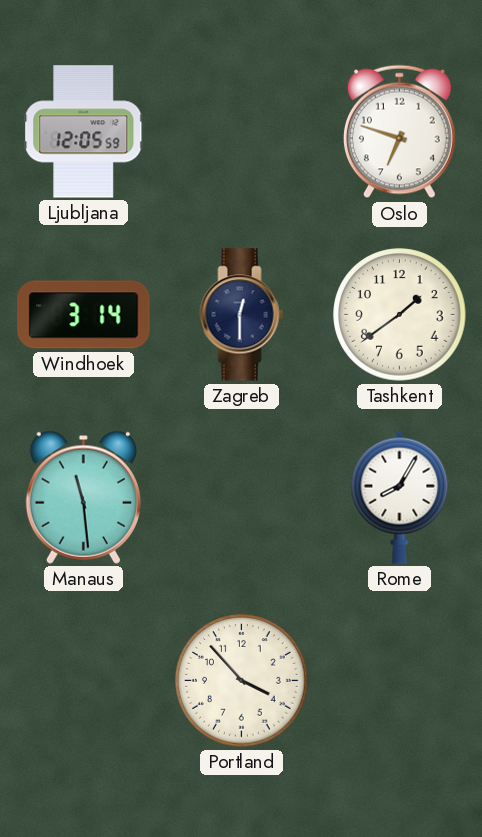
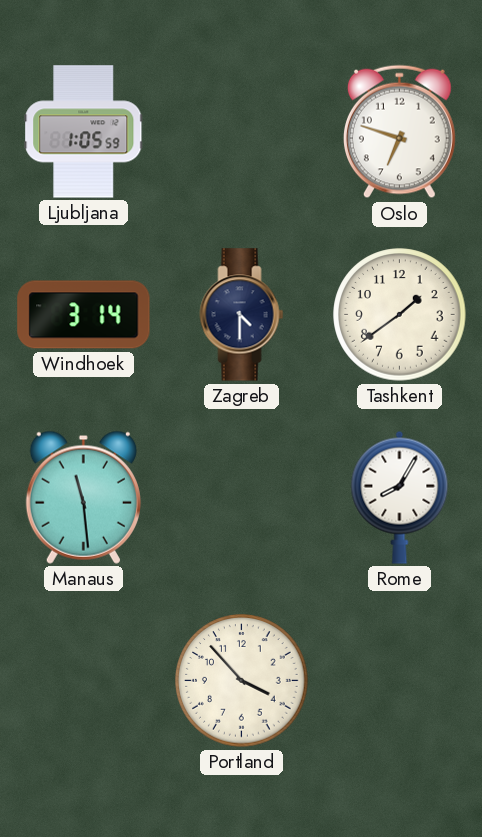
Ljubljana: 12:05 -> 1:05
Zagreb: 12:30 -> 4:30
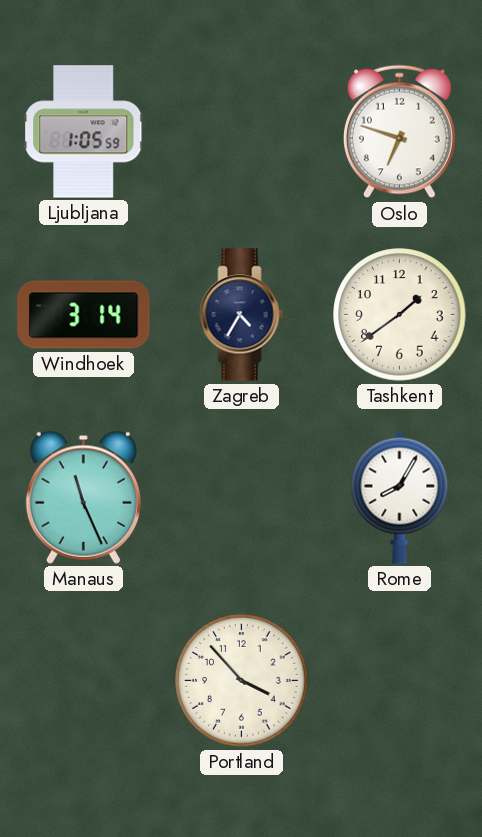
Zagreb: 4:30 -> 4:35
Manaus: 11:29 -> 11:26
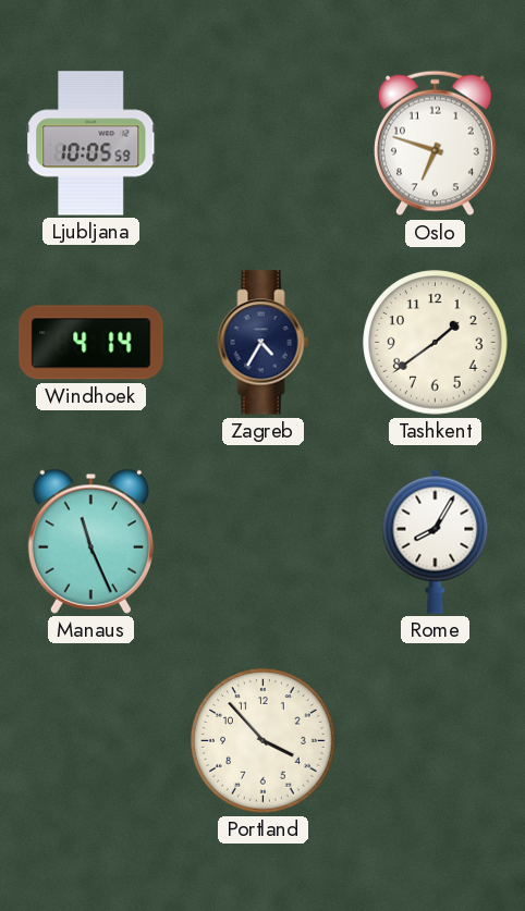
Ljubljana: 1:05 -> 10:05
Windhoek: 3:14 -> 4:14
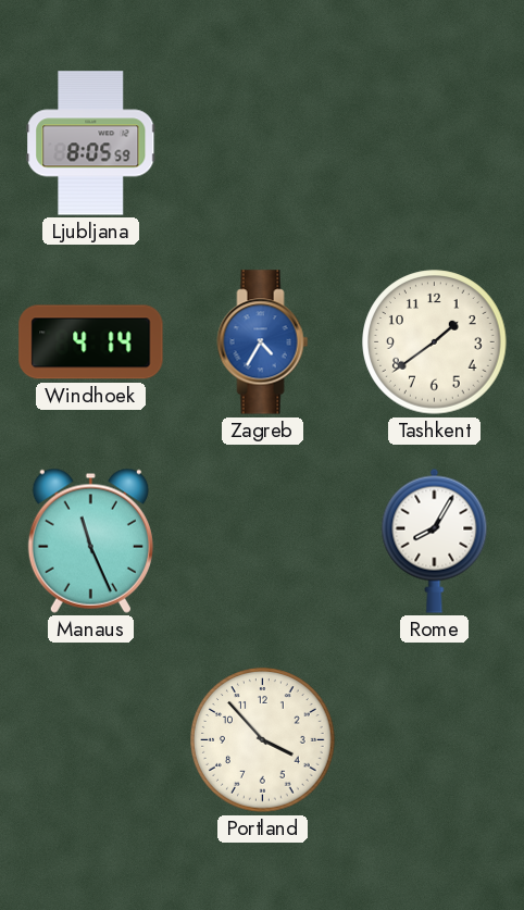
Ljubljana: 10:05 -> 8:05
Oslo: 6:48 -> none
Zagreb dial: navy -> blue
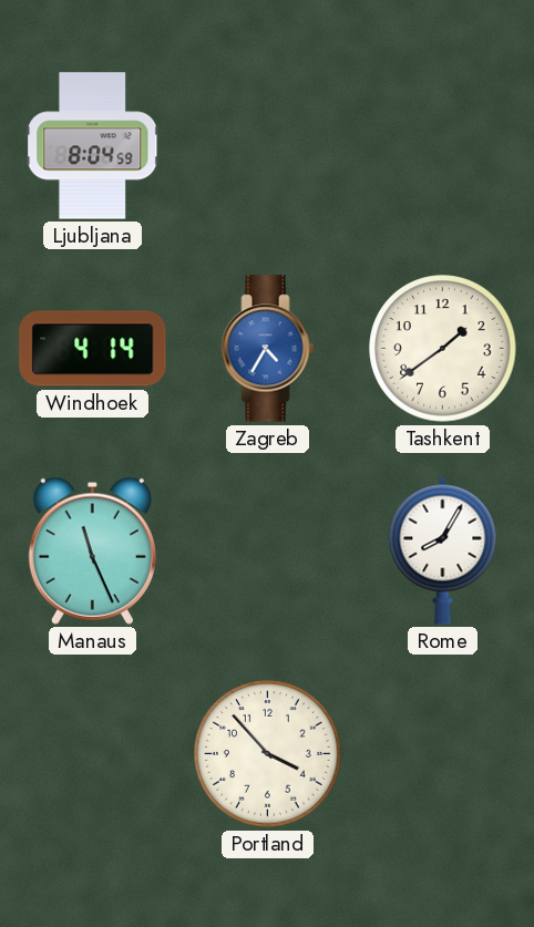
Ljubljana: 8:05 -> 8:04
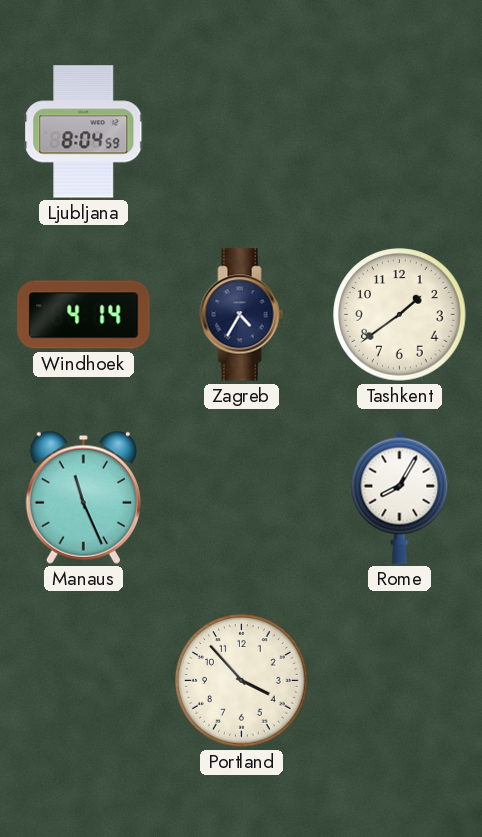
Zagreb dial: blue -> navy
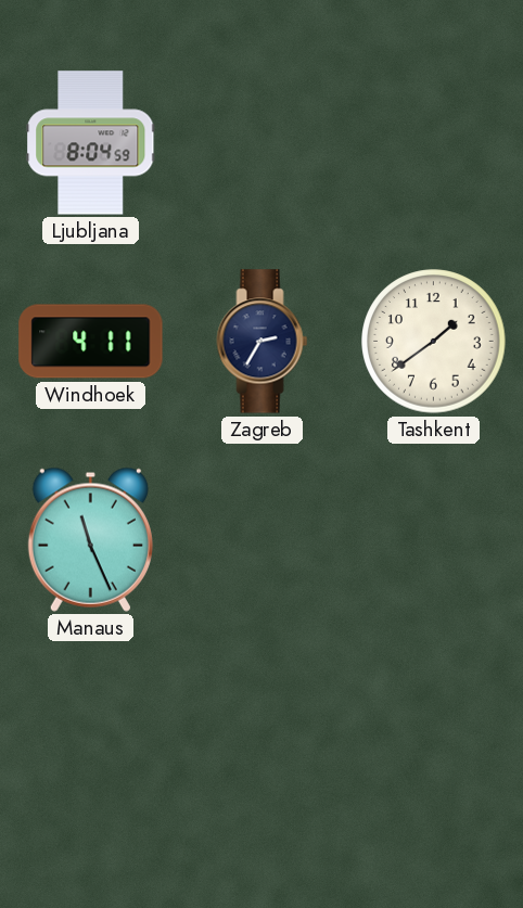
Windhoek: 4:14 -> 4:11
Zagreb: 4:35 -> 2:35
Rome: 8:05 -> none
Portland: 3:53 -> none
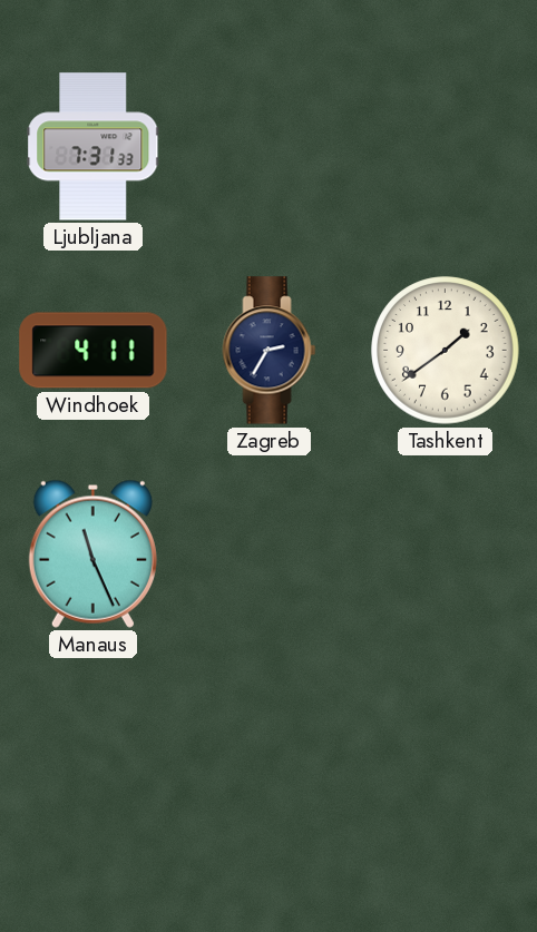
Ljubljana: 8:04 -> 7:31
